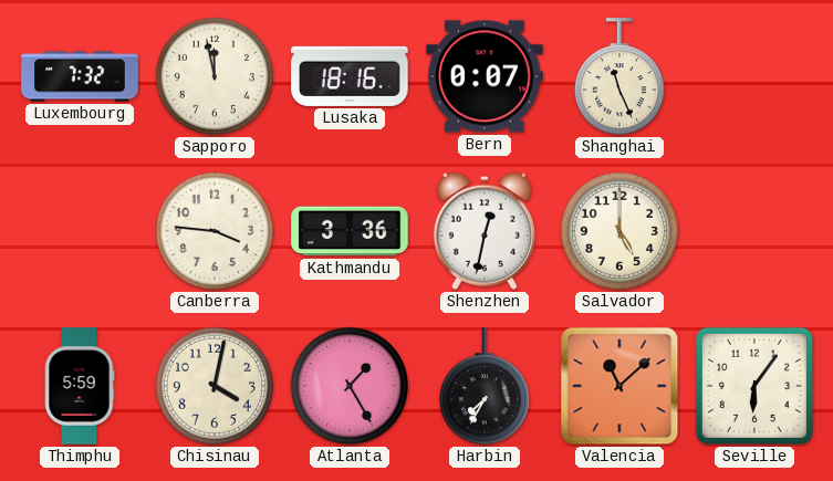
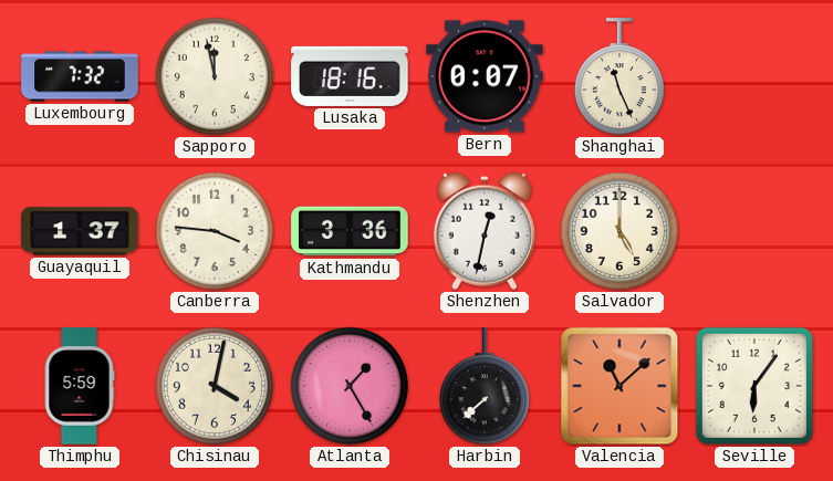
Guayaquil: none -> 1:37
Harbin: 7:35 -> 7:38
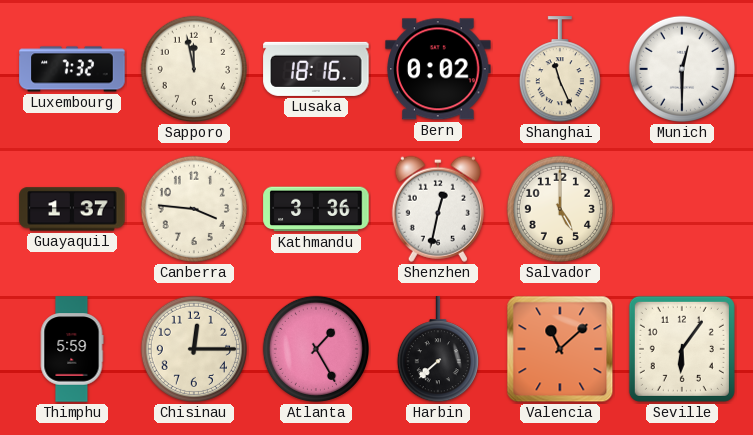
Bern: 0:07 -> 0:02
Munich: none -> 12:30
Chisinau: 4:02 -> 12:15
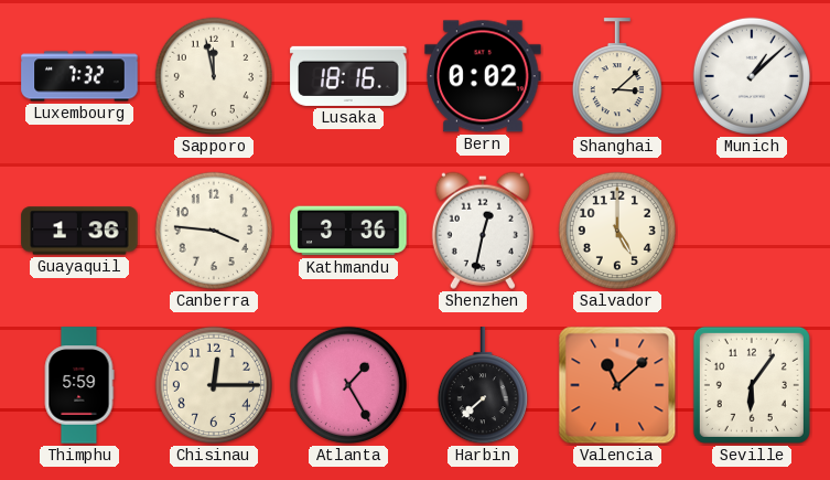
Shanghai: 11:26 -> 3:08
Munich: 12:30 -> 1:08
Guayaquil: 1:37 -> 1:36
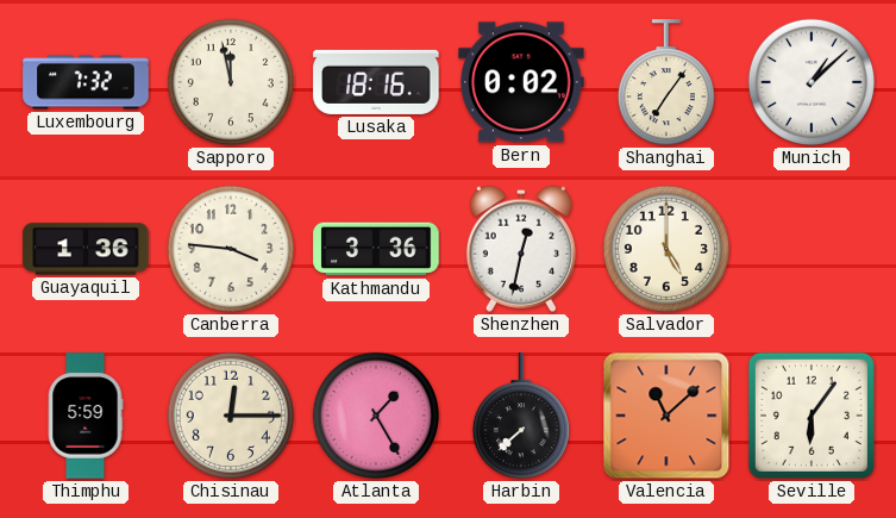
Shanghai: 3:08 -> 7:06
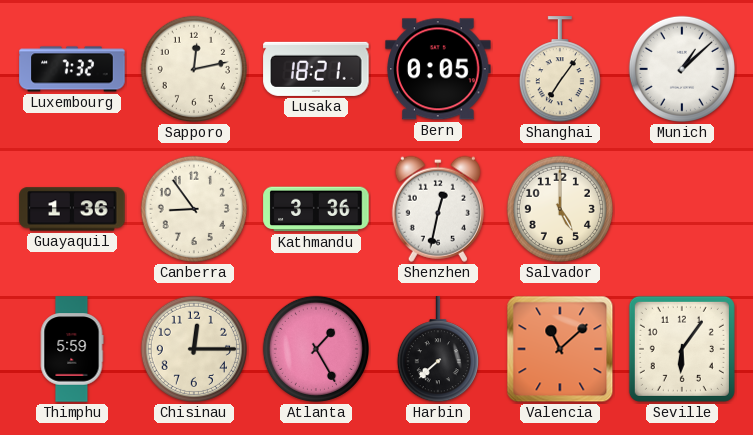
Sapporo: 11:58 -> 12:13
Lusaka: 18:16 -> 18:21
Bern: 0:02 -> 0:05
Canberra: 3:46 -> 8:54
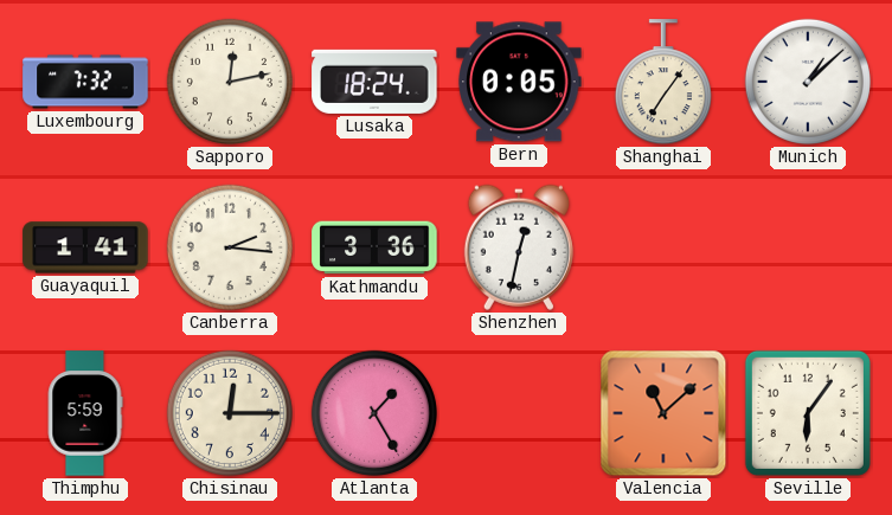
Lusaka: 18:21 -> 18:24
Guayaquil: 1:36 -> 1:41
Canberra: 8:54 -> 2:16
Salvador: 5:00 -> none
Harbin: 7:38 -> none
